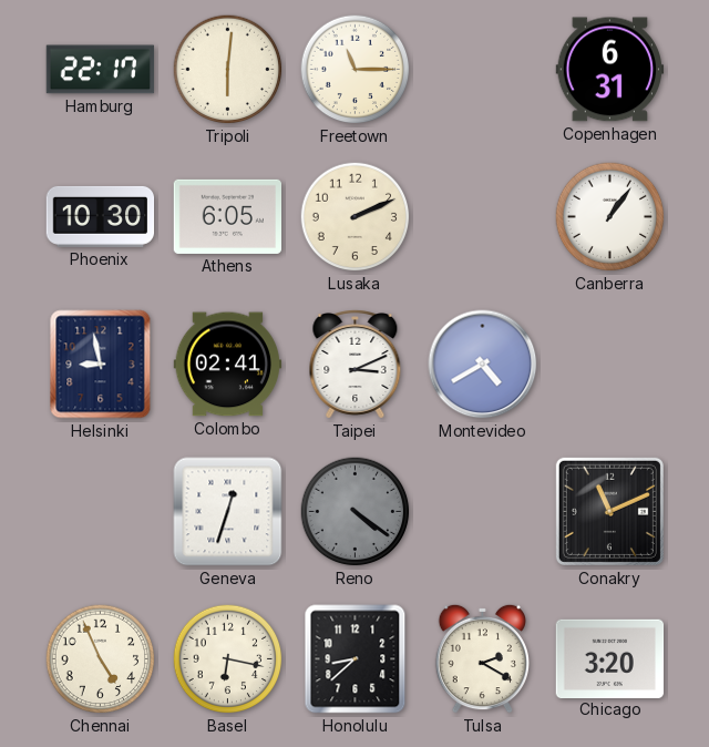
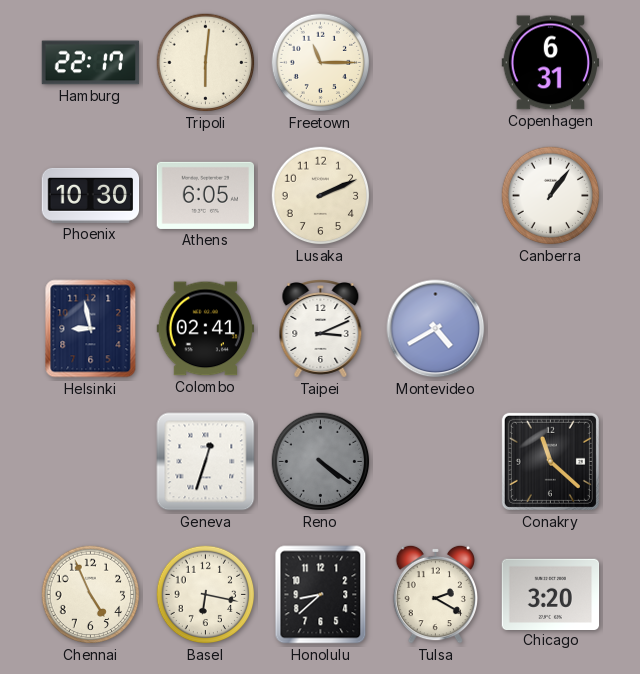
Conakry: 11:11 -> 11:22
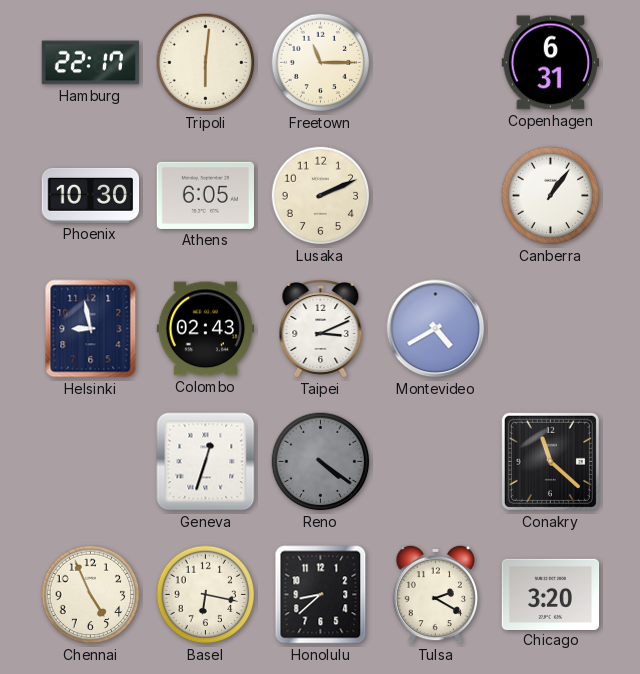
Colombo: 02:41 -> 02:43
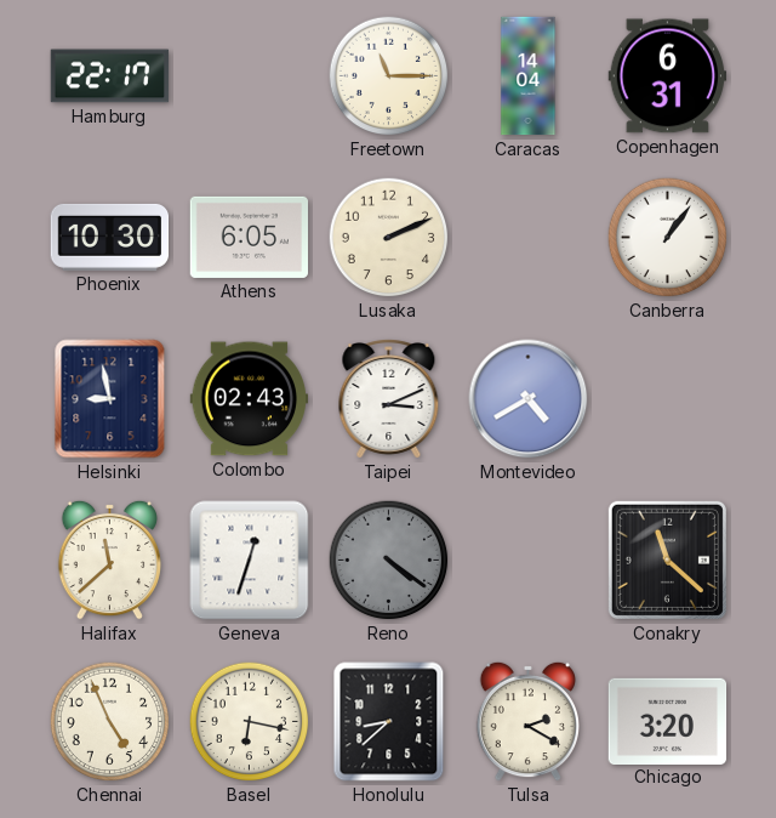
Tripoli: 6:01 -> none
Caracas: none -> 14:04
Halifax: none -> 11:38
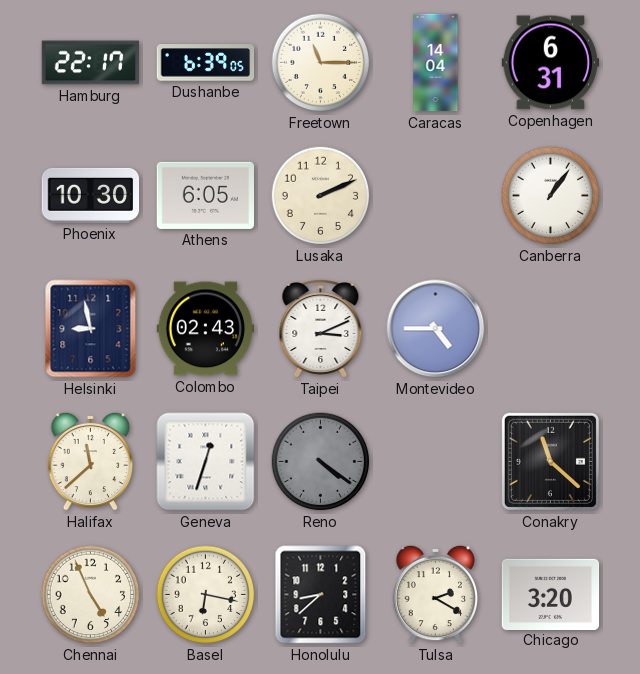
Dushanbe: none -> 6:39
Montevideo: 4:40 -> 4:45
